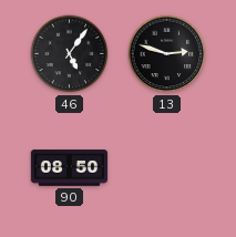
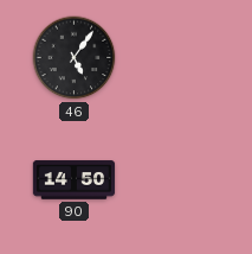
13: 2:48 -> none
90: 08:50 -> 14:50
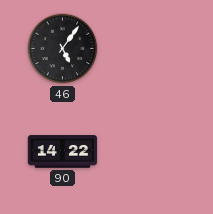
90: 14:50 -> 14:22
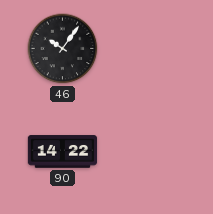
46: 5:06 -> 10:06
